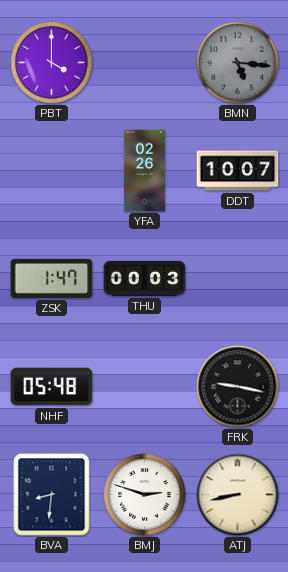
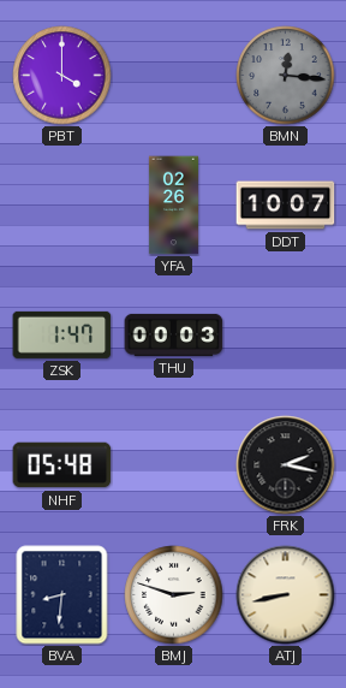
BMN: 5:16 -> 12:16
FRK: 9:17 -> 2:17
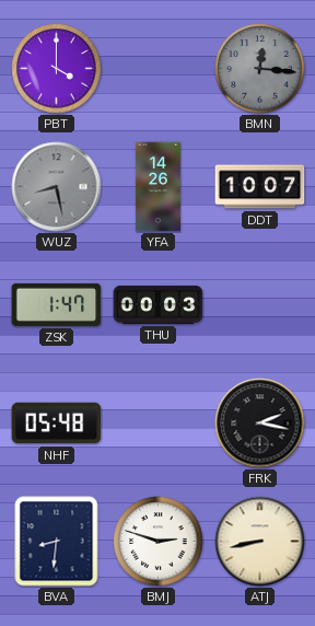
WUZ: none -> 8:28
YFA: 02:26 -> 14:26
